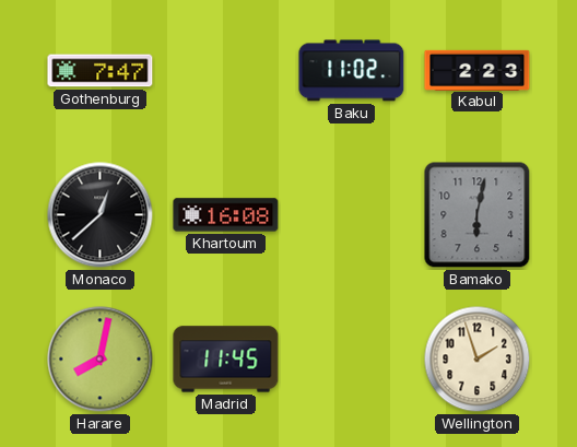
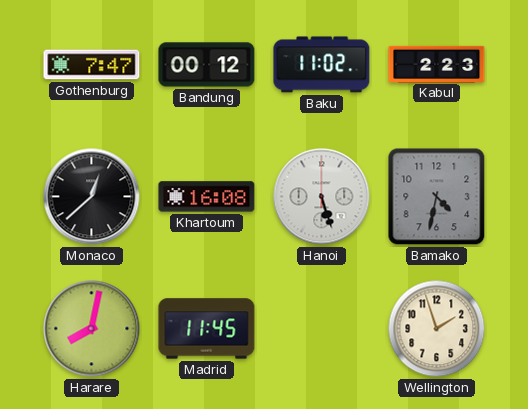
Bandung: none -> 00:12
Hanoi: none -> 5:27
Bamako: 6:02 -> 4:32
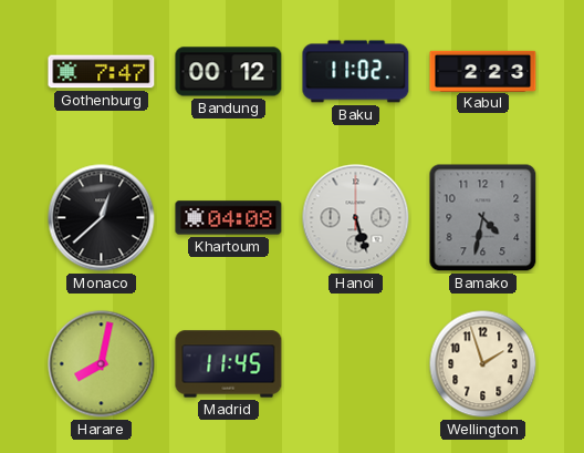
Khartoum: 16:08 -> 04:08
